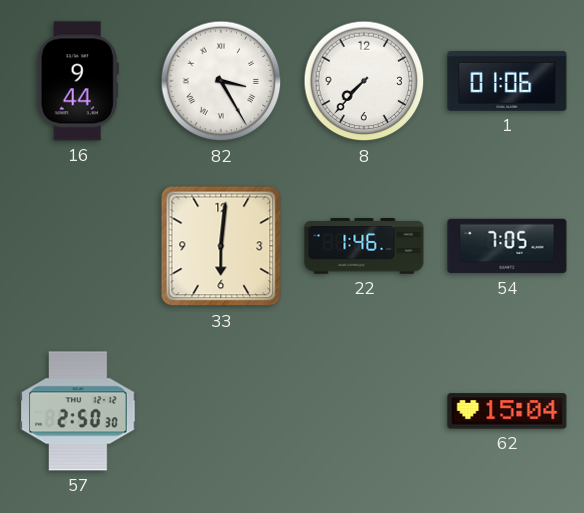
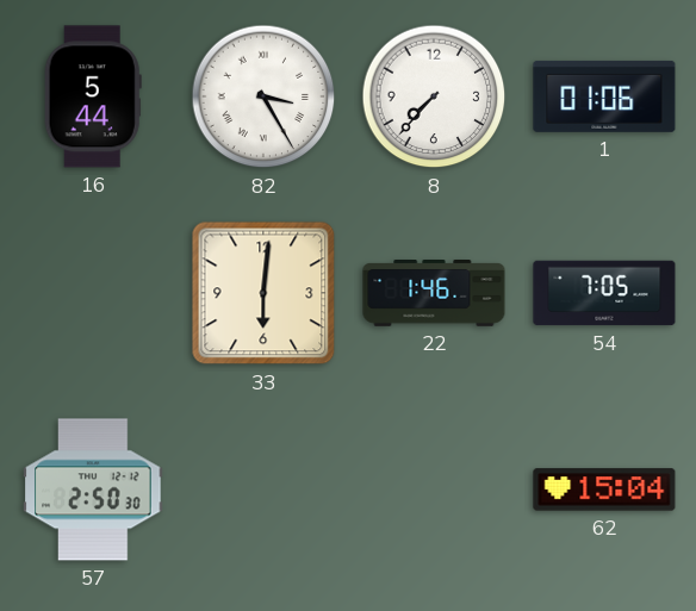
16: 9:44 -> 5:44
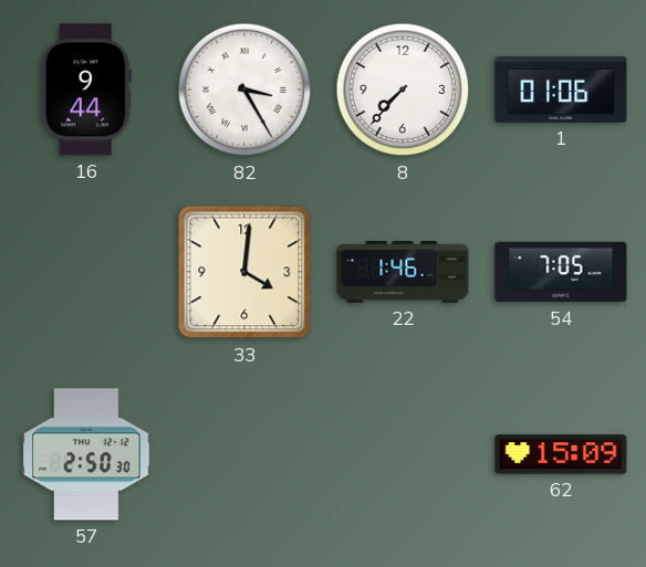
16: 5:44 -> 9:44
33: 6:01 -> 4:01
62: 15:04 -> 15:09
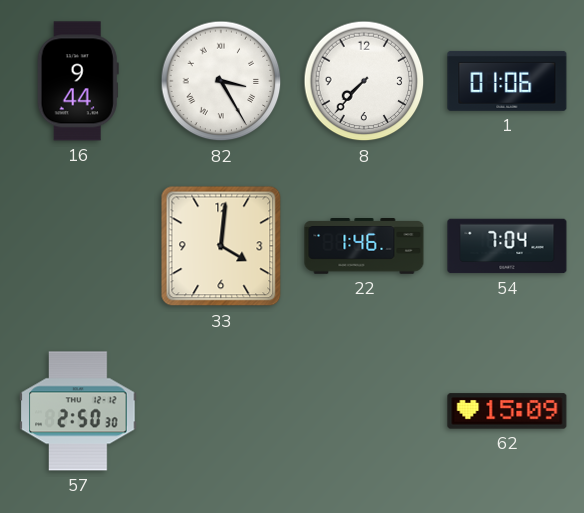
54: 7:05 -> 7:04
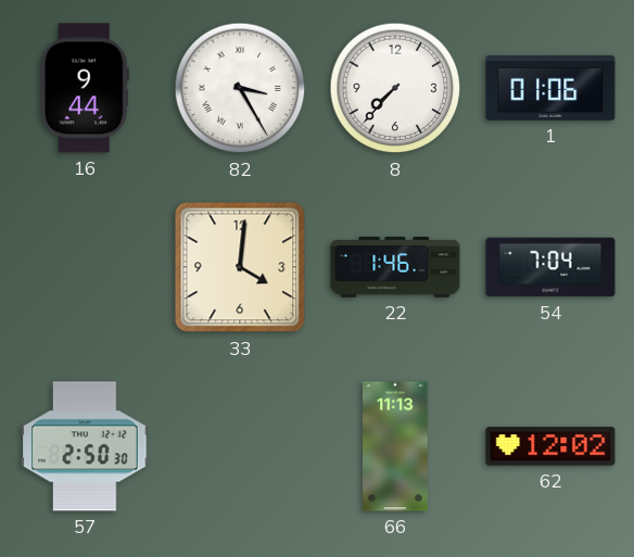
66: none -> 11:13
62: 15:09 -> 12:02
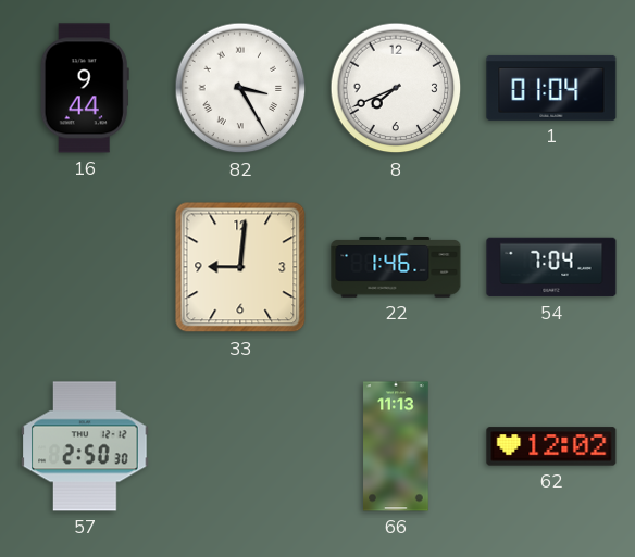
8: 7:37 -> 7:41
1: 01:06 -> 01:04
33: 4:01 -> 9:01
